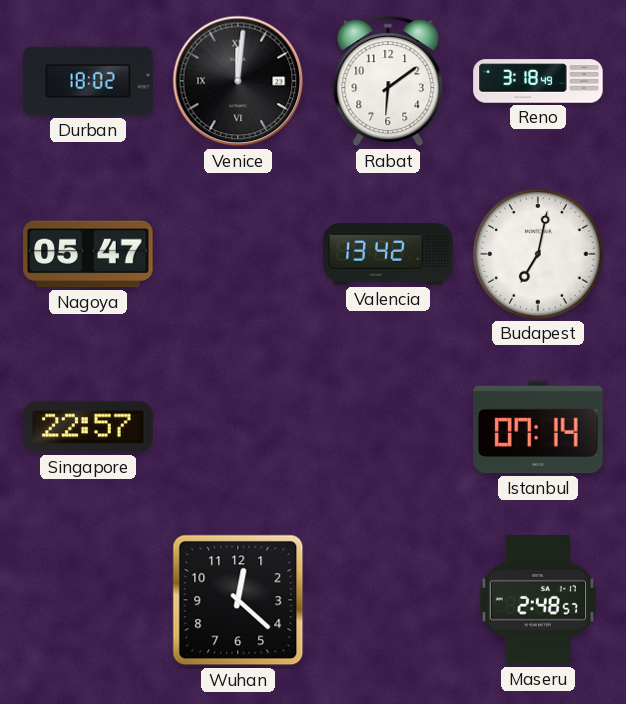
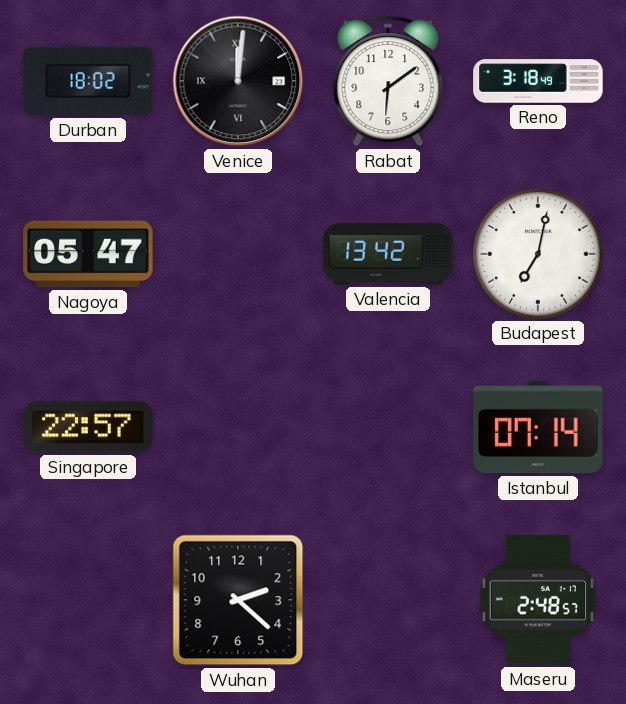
Wuhan: 12:22 -> 2:22
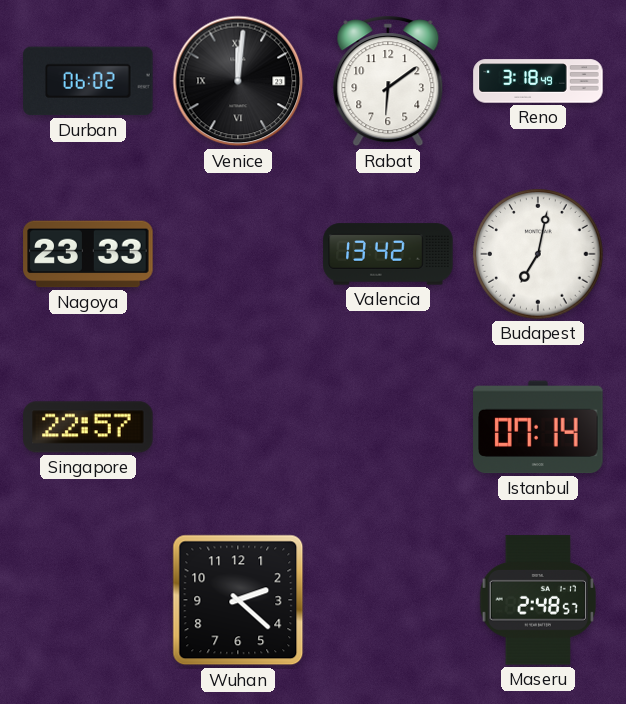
Durban: 18:02 -> 06:02
Nagoya: 05:47 -> 23:33
